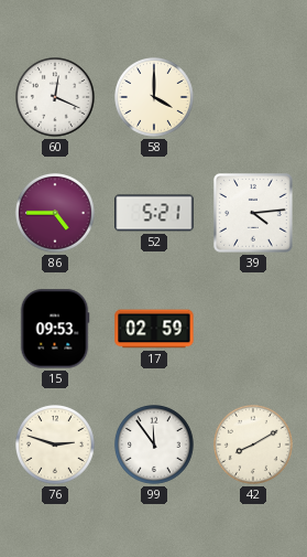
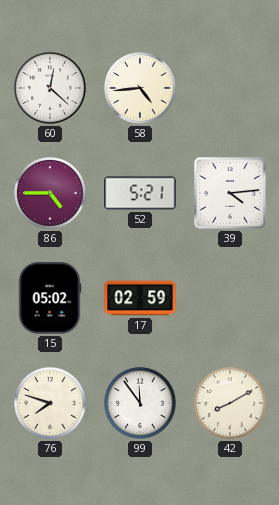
60: 12:19 -> 12:22
58: 4:00 -> 4:44
15: 09:53 -> 05:02
76: 2:48 -> 7:48
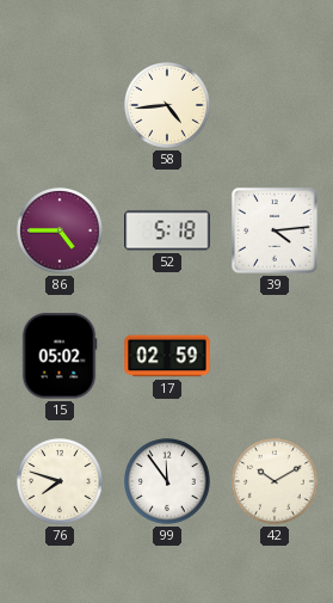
60: 12:22 -> none
52: 5:21 -> 5:18
42: 8:10 -> 10:10
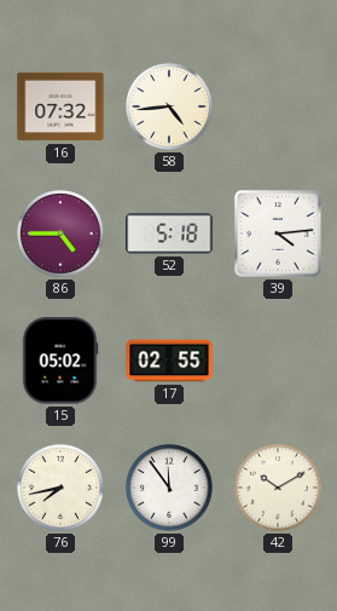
16: none -> 07:32
17: 02:59 -> 02:55
76: 7:48 -> 7:43
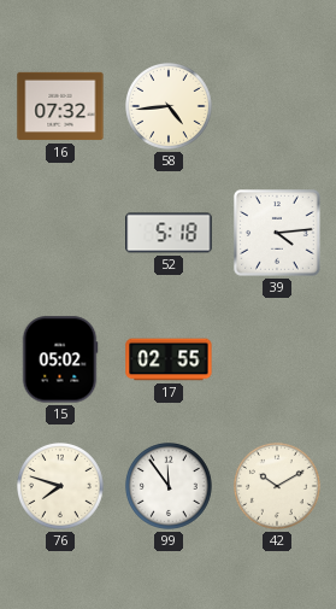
86: 4:45 -> none
76: 7:43 -> 7:48
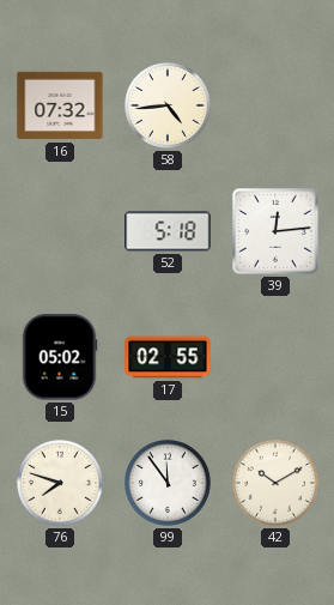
39: 4:14 -> 12:14
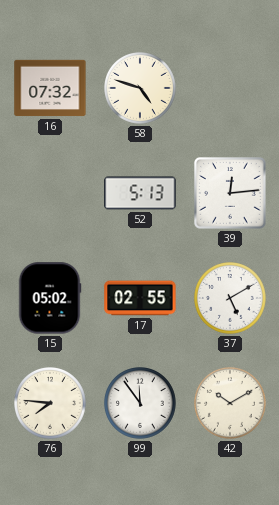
58: 4:44 -> 4:48
52: 5:18 -> 5:13
37: none -> 5:10
76: 7:48 -> 7:46
